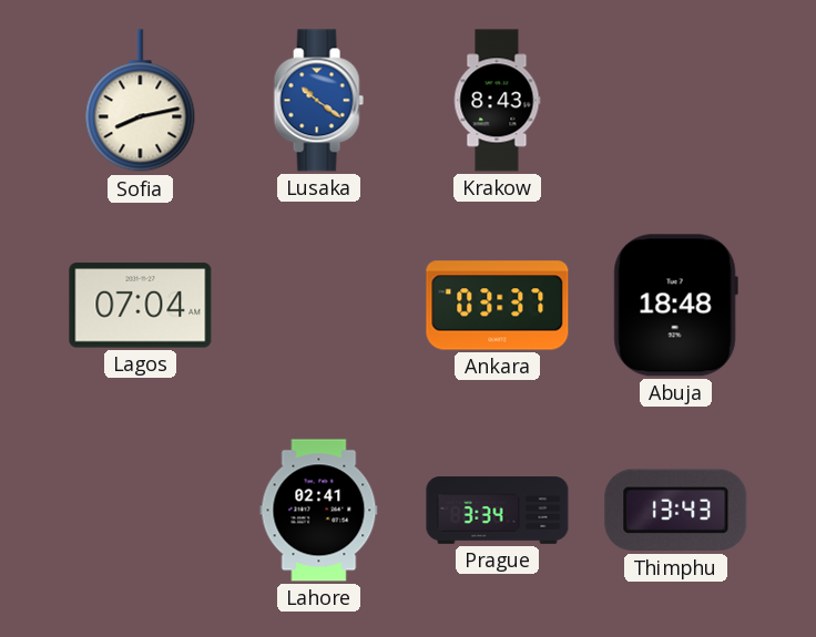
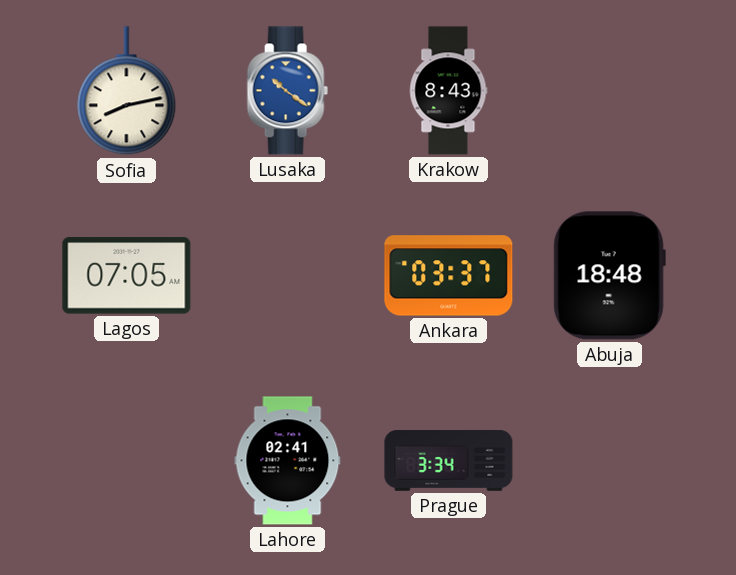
Lagos: 07:04 -> 07:05
Thimphu: 13:43 -> none
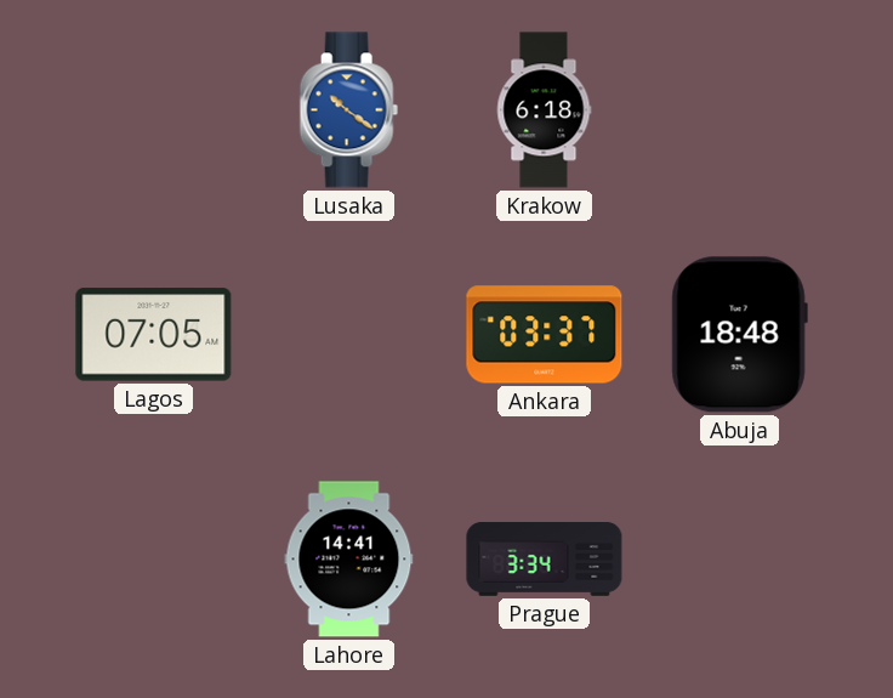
Sofia: 8:13 -> none
Krakow: 8:43 -> 6:18
Lahore: 02:41 -> 14:41
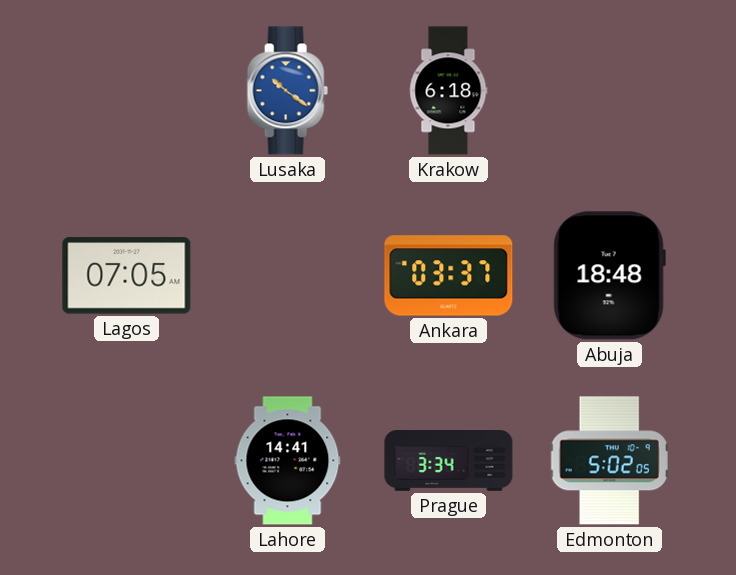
Edmonton: none -> 5:02
